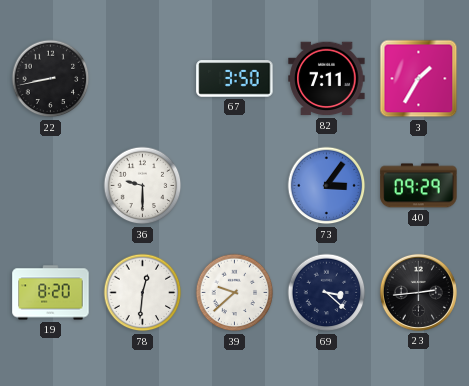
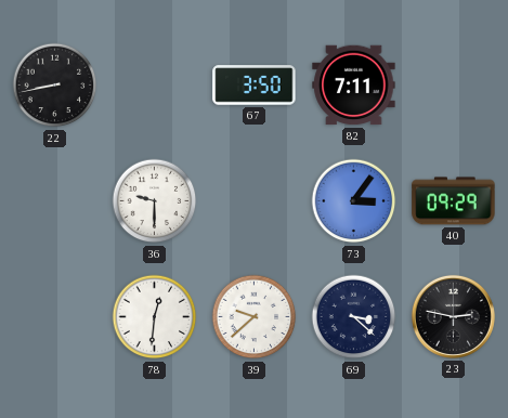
3: 1:35 -> none
19: 8:20 -> none
23: 2:44 -> 2:47
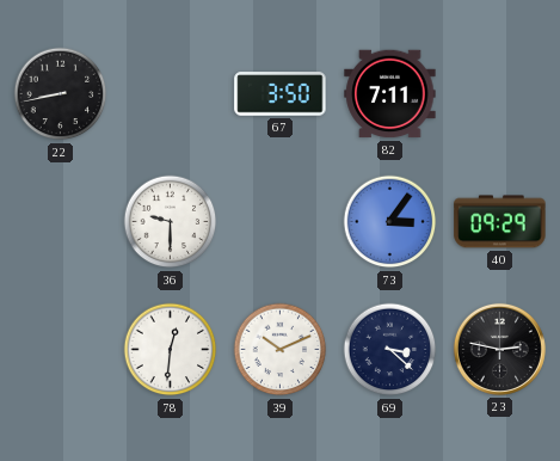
39: 9:38 -> 10:11
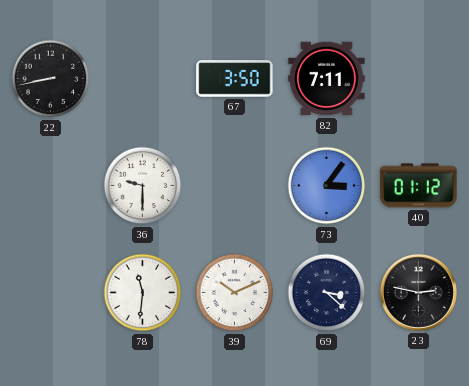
40: 09:29 -> 01:12
78: 12:31 -> 11:31
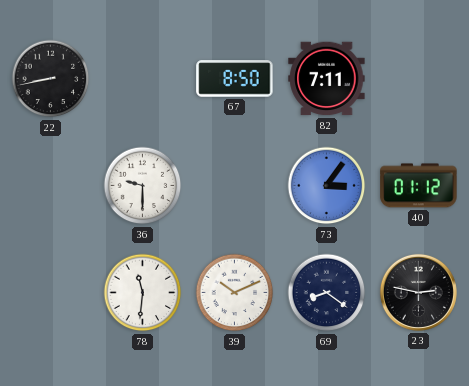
67: 3:50 -> 8:50
69: 3:22 -> 8:21
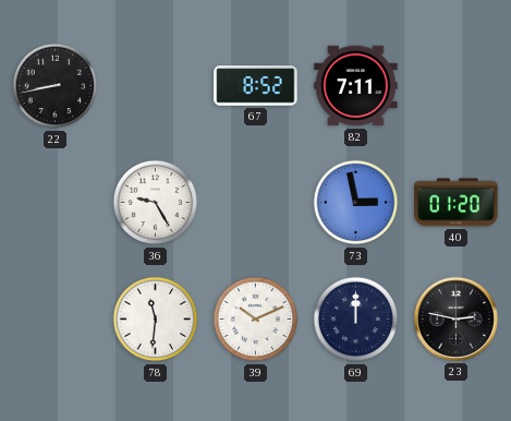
67: 8:50 -> 8:52
36: 9:30 -> 9:25
73: 3:06 -> 2:58
40: 01:12 -> 01:20
69: 8:21 -> 12:00
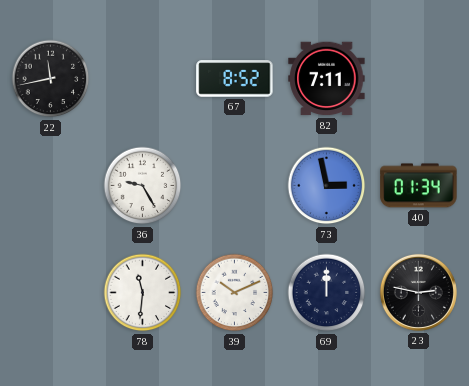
22: 8:43 -> 11:43
40: 01:20 -> 01:34
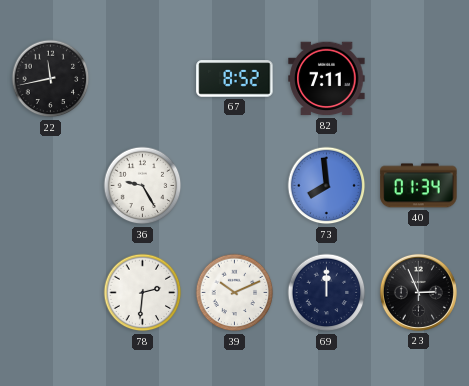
73: 2:58 -> 7:59
78: 11:31 -> 2:31
23: 2:47 -> 2:56
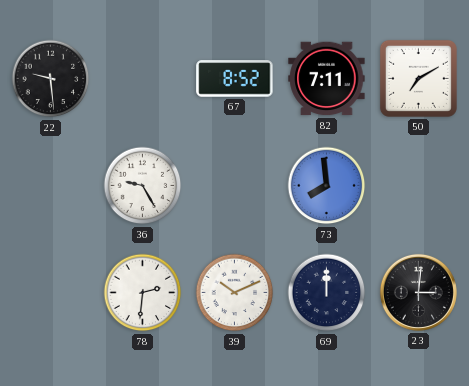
22: 11:43 -> 9:29
50: none -> 7:10
40: 01:34 -> none
23: 2:56 -> 3:01
